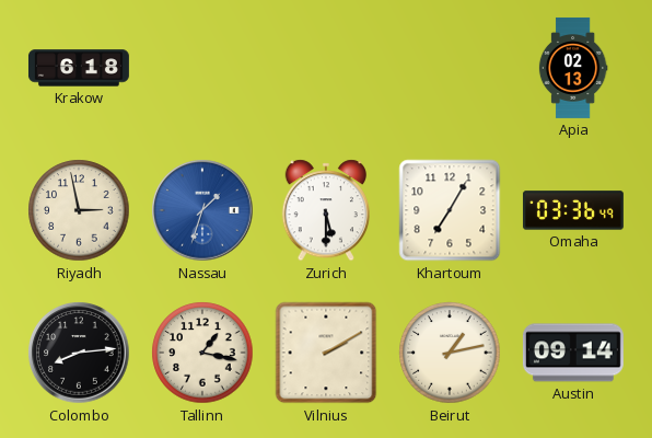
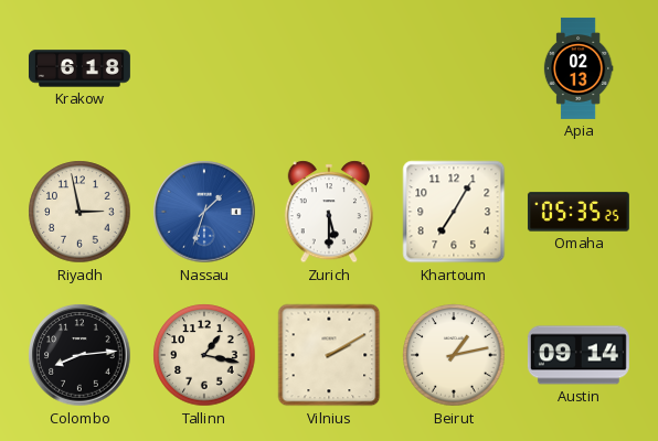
Omaha: 03:36 -> 05:35
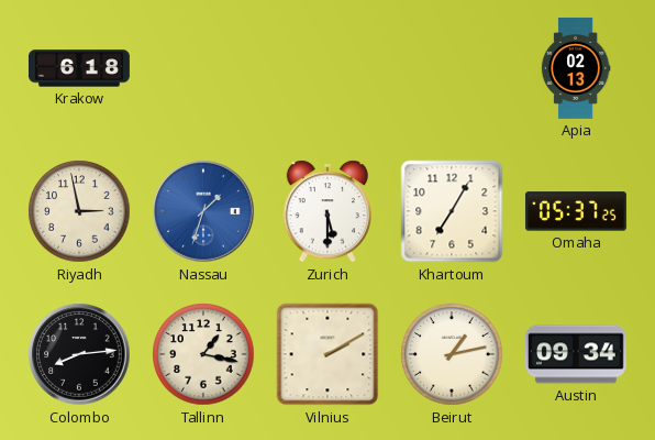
Omaha: 05:35 -> 05:37
Austin: 09:14 -> 09:34
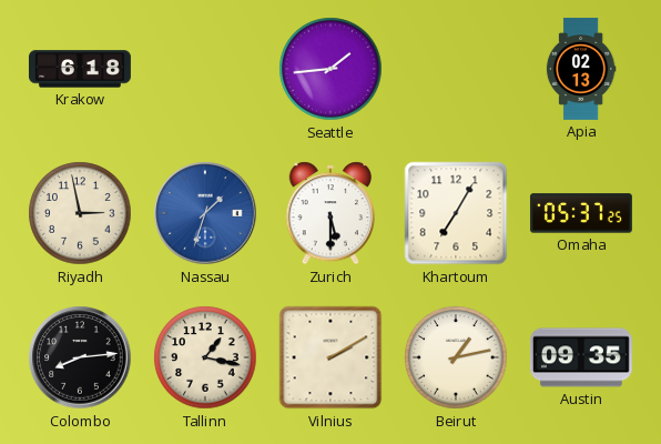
Seattle: none -> 1:44
Austin: 09:34 -> 09:35
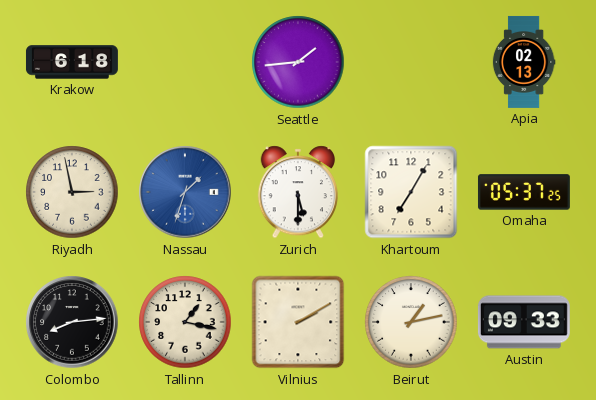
Austin: 09:35 -> 09:33
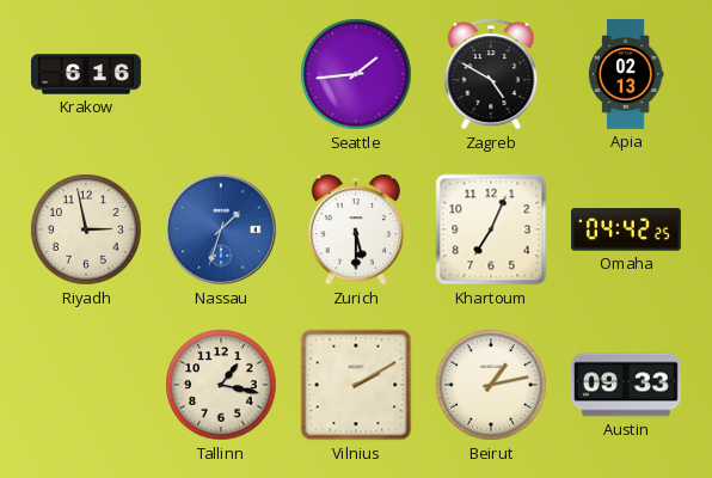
Krakow: 6:18 -> 6:16
Zagreb: none -> 4:50
Khartoum: 7:05 -> 7:04
Omaha: 05:37 -> 04:42
Colombo: 8:14 -> none
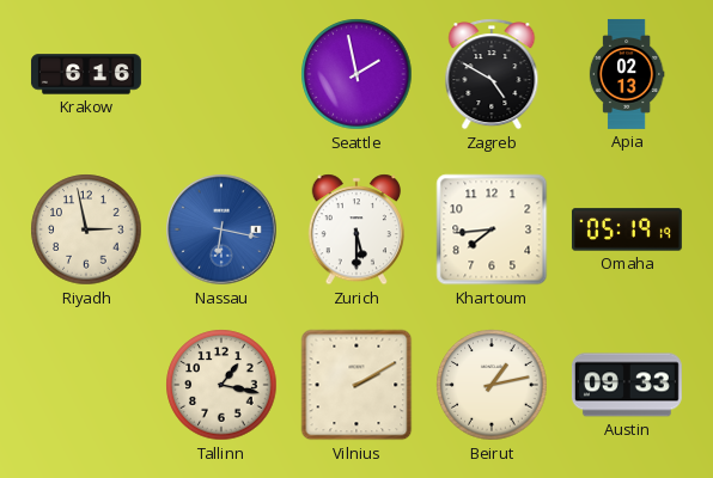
Seattle: 1:44 -> 1:58
Nassau: 1:33 -> 6:17
Khartoum: 7:04 -> 7:44
Omaha: 04:42 -> 05:19
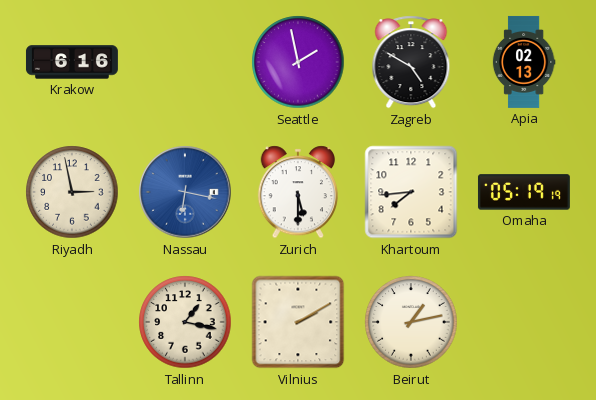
Austin: 09:33 -> none
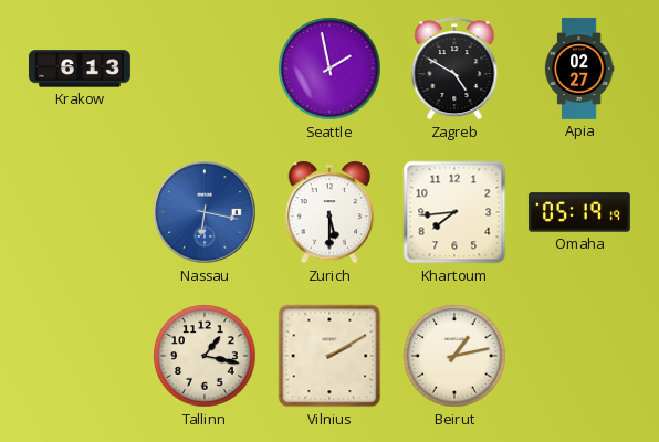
Krakow: 6:16 -> 6:13
Apia: 02:13 -> 02:27
Riyadh: 2:58 -> none
